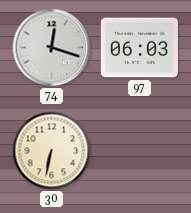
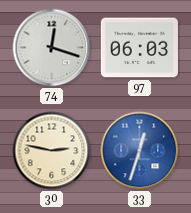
30: 6:32 -> 2:47
33: none -> 12:33
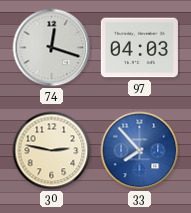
97: 06:03 -> 04:03
33: 12:33 -> 7:53
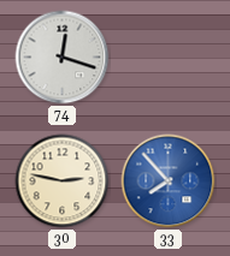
97: 04:03 -> none
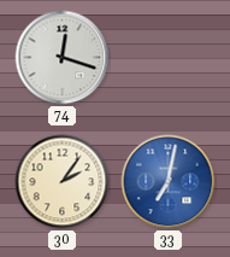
30: 2:47 -> 2:06
33: 7:53 -> 7:02
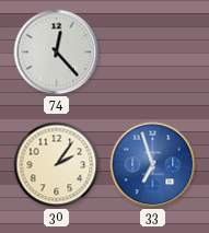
74: 12:18 -> 12:23
33: 7:02 -> 6:57
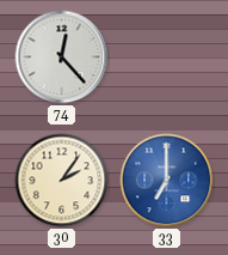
33: 6:57 -> 7:00
